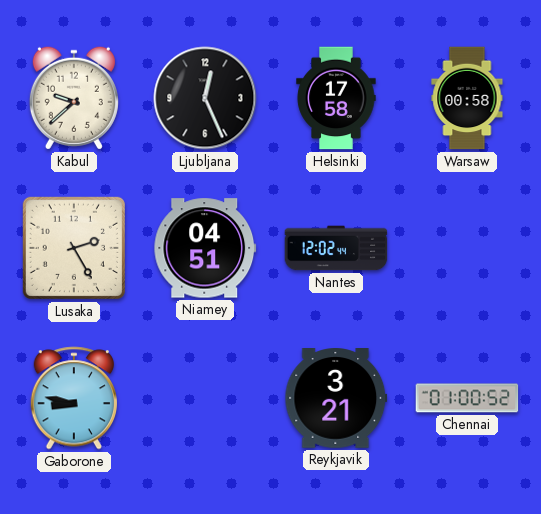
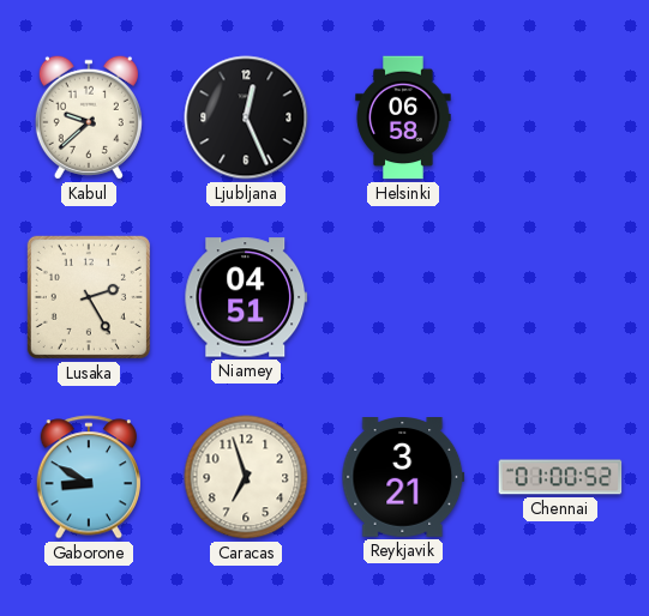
Helsinki: 17:58 -> 06:58
Warsaw: 00:58 -> none
Nantes: 12:02 -> none
Gaborone: 8:47 -> 8:50
Caracas: none -> 6:57
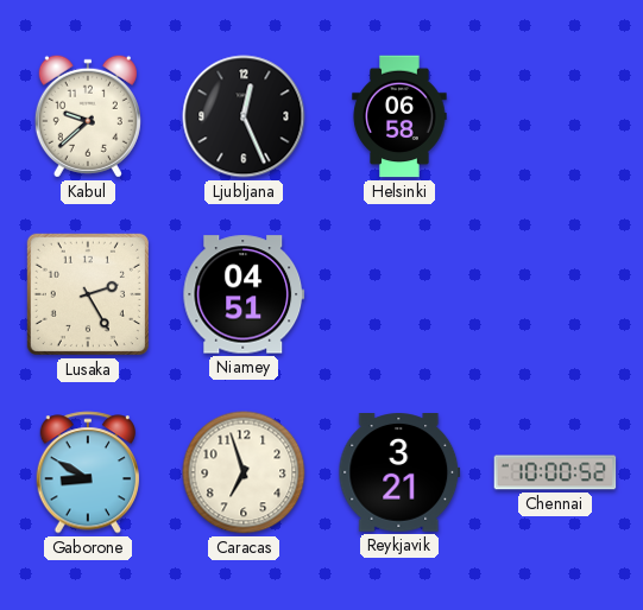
Chennai: 01:00 -> 10:00
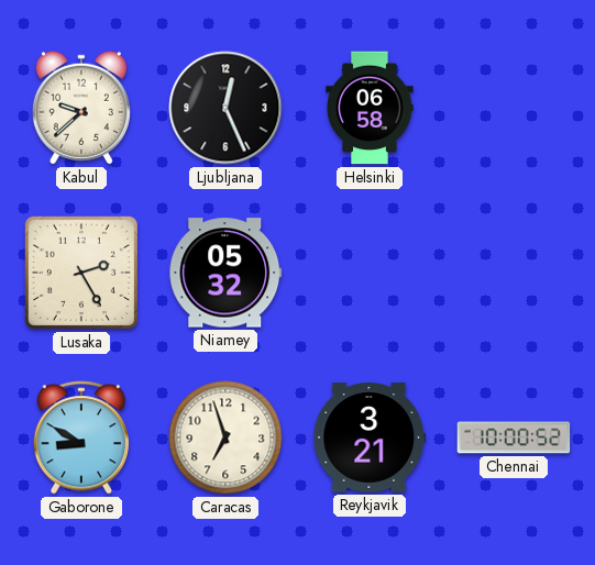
Niamey: 04:51 -> 05:32
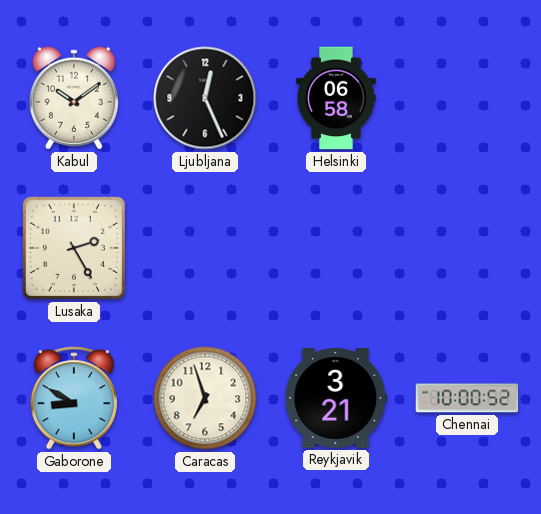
Kabul: 9:38 -> 10:09
Niamey: 05:32 -> none
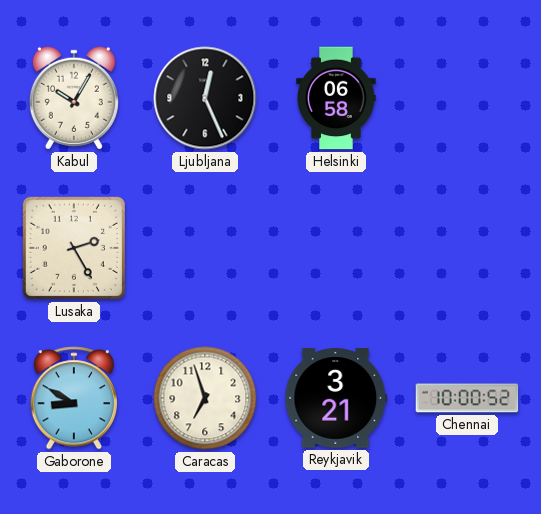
Kabul: 10:09 -> 10:05
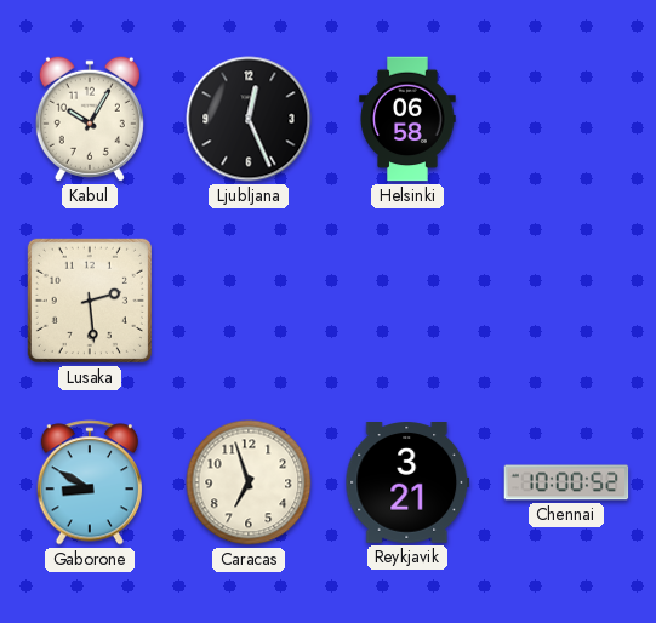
Lusaka: 2:25 -> 2:29
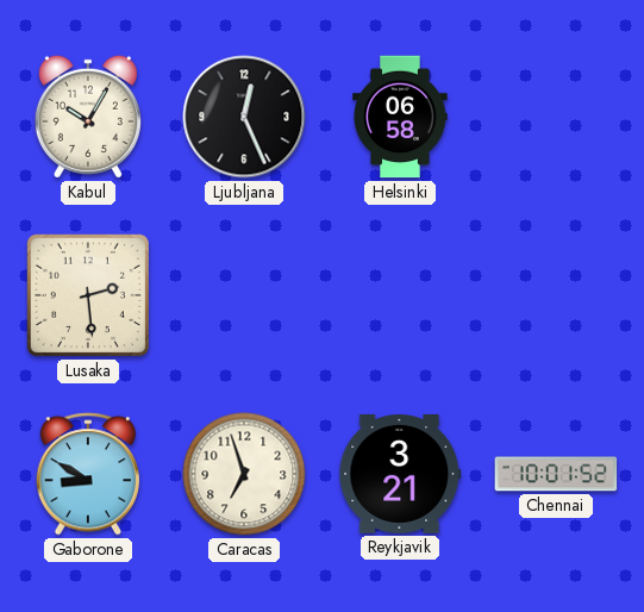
Chennai: 10:00 -> 10:01
